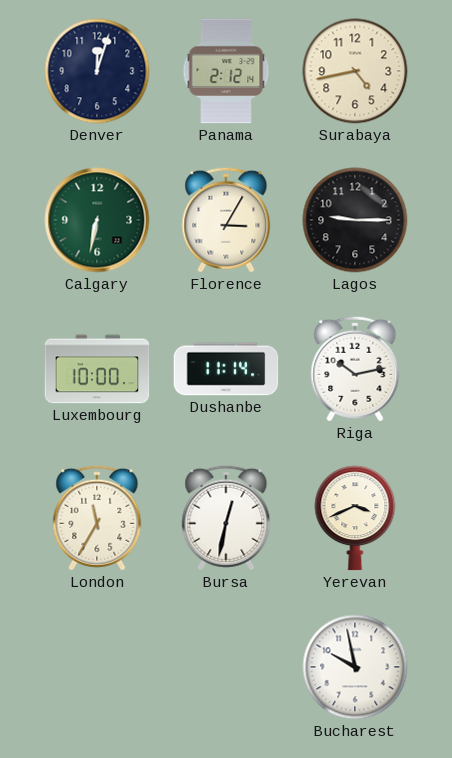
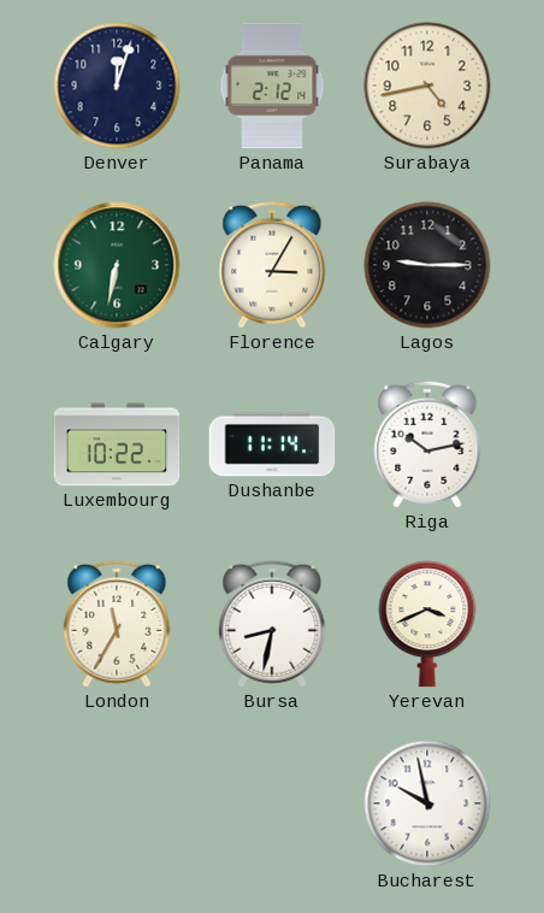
Luxembourg: 10:00 -> 10:22
Bursa: 12:32 -> 8:32
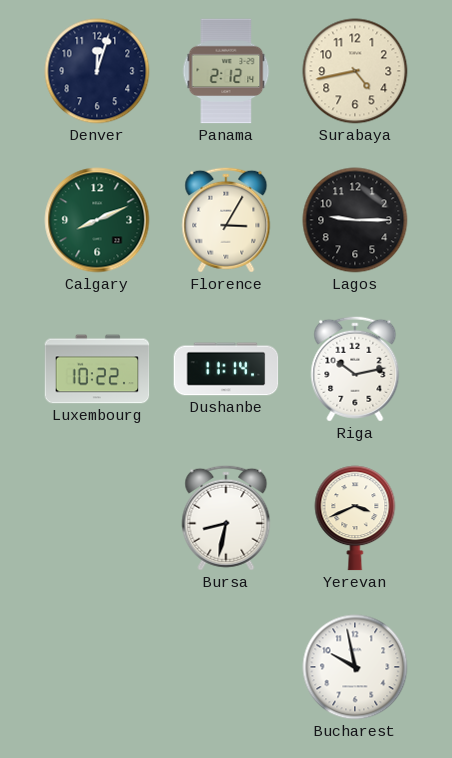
Calgary: 6:32 -> 8:11
London: 11:35 -> none
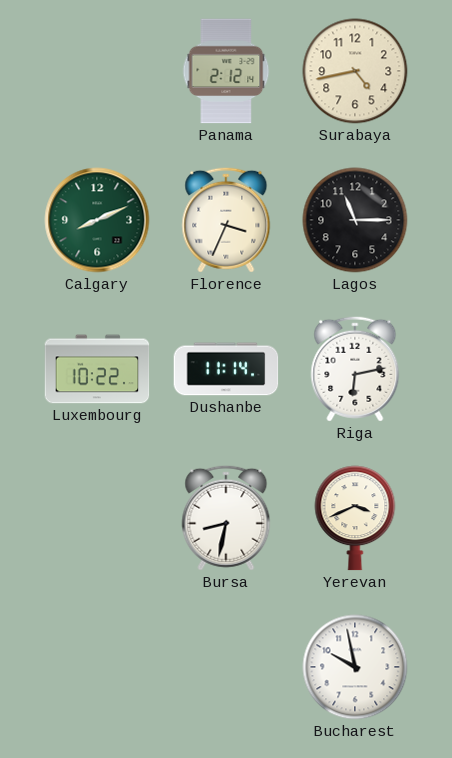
Denver: 12:03 -> none
Florence: 3:05 -> 3:34
Lagos: 9:15 -> 11:15
Riga: 10:13 -> 6:13
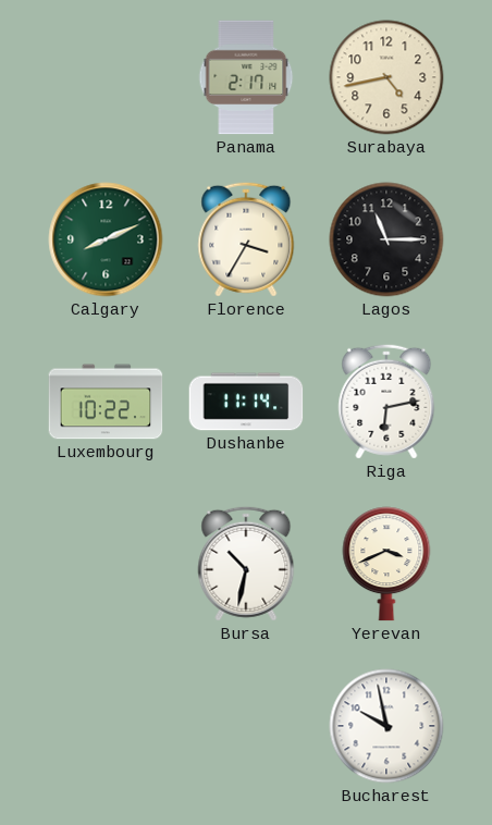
Panama: 2:12 -> 2:17
Florence: 3:34 -> 3:35
Bursa: 8:32 -> 10:32
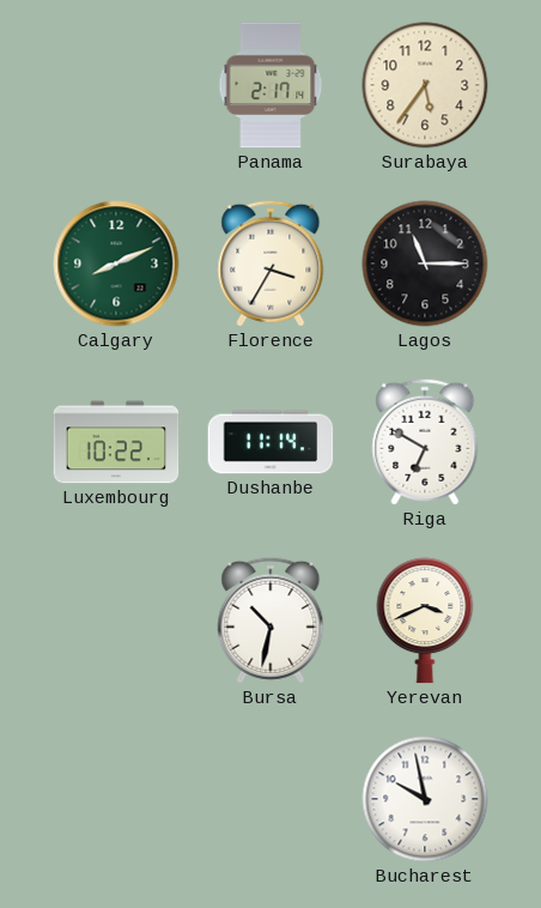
Surabaya: 4:43 -> 5:36
Riga: 6:13 -> 6:50
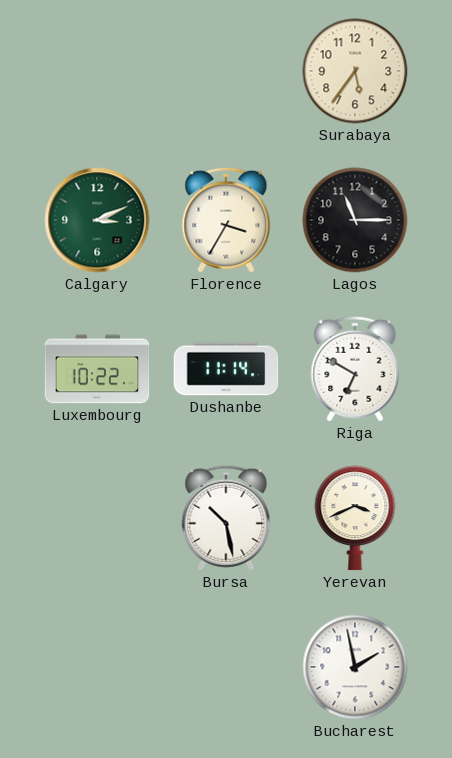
Panama: 2:17 -> none
Calgary: 8:11 -> 3:11
Bursa: 10:32 -> 10:28
Bucharest: 9:58 -> 1:58
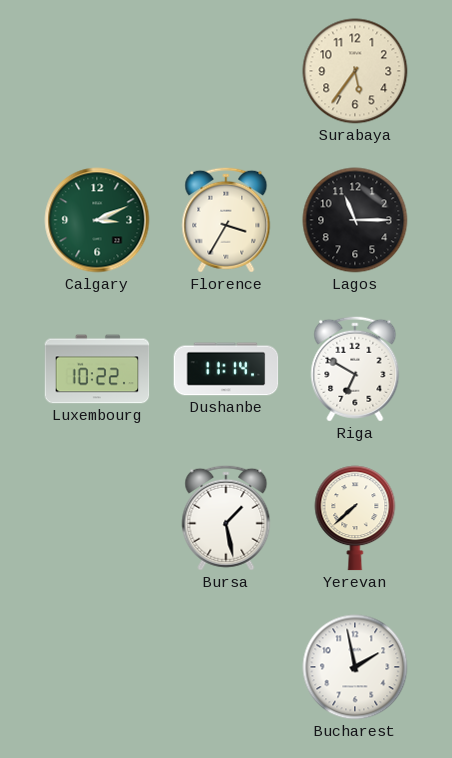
Bursa: 10:28 -> 1:28
Yerevan: 3:41 -> 7:38
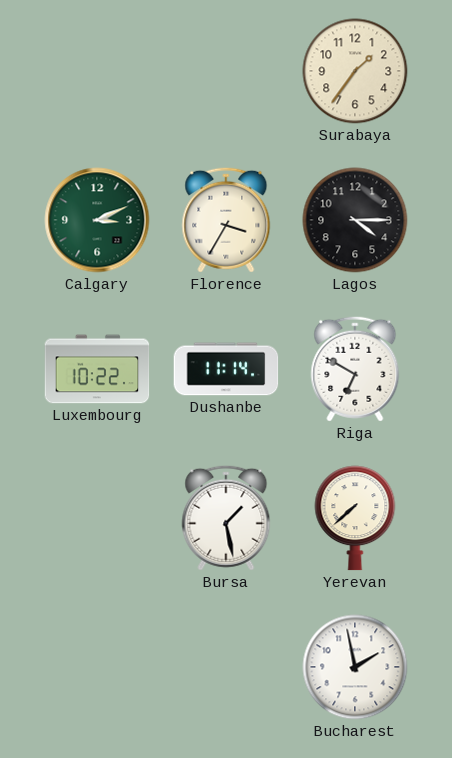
Surabaya: 5:36 -> 1:36
Lagos: 11:15 -> 4:15
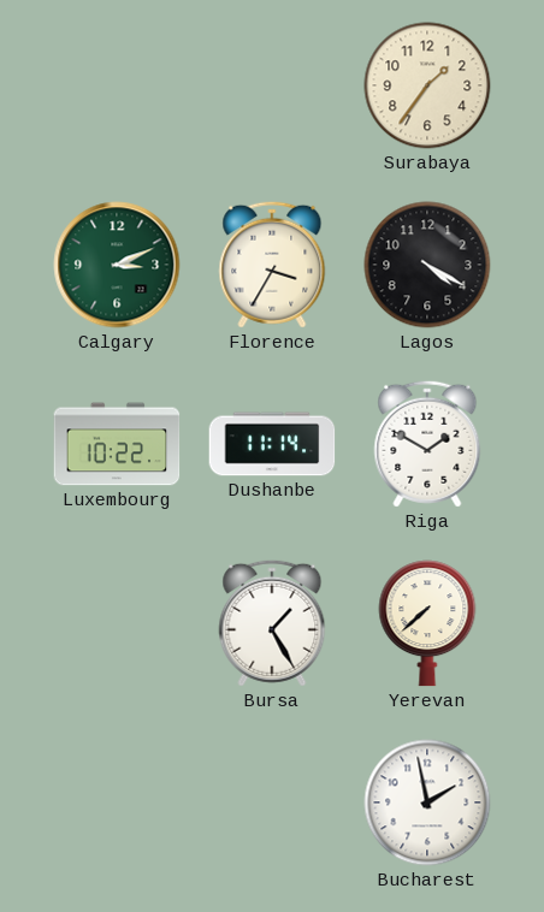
Lagos: 4:15 -> 4:20
Riga: 6:50 -> 1:50
Bursa: 1:28 -> 1:25
